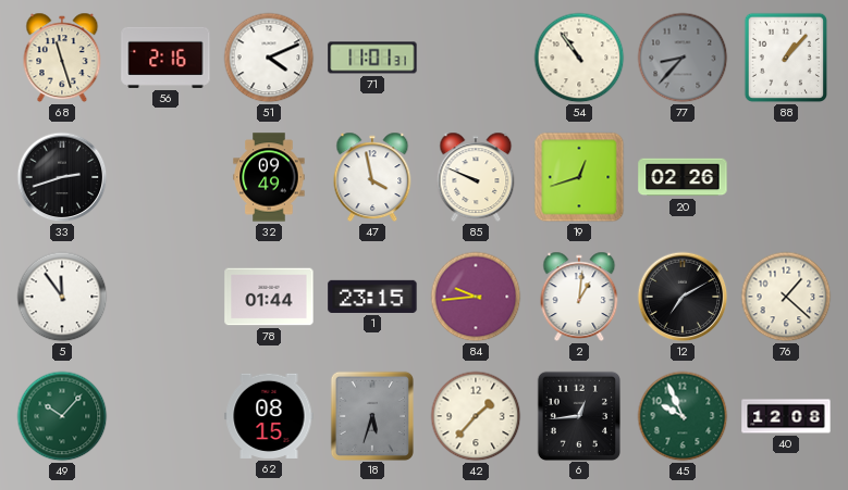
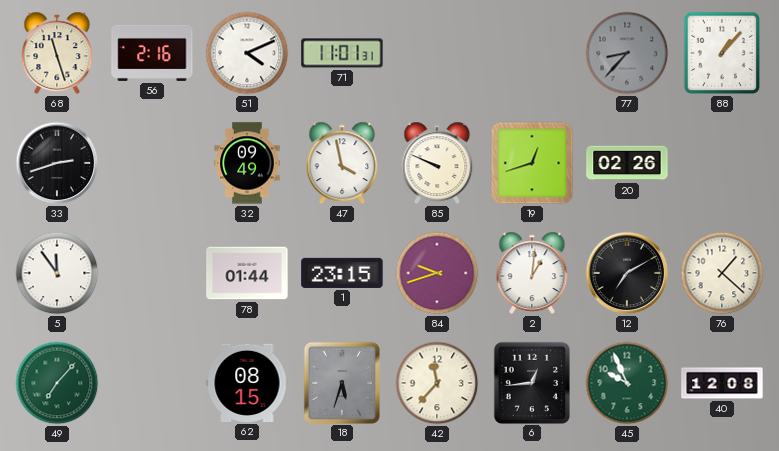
54: 10:54 -> none
84: 9:44 -> 9:42
49: 10:07 -> 7:07
42: 1:37 -> 11:37
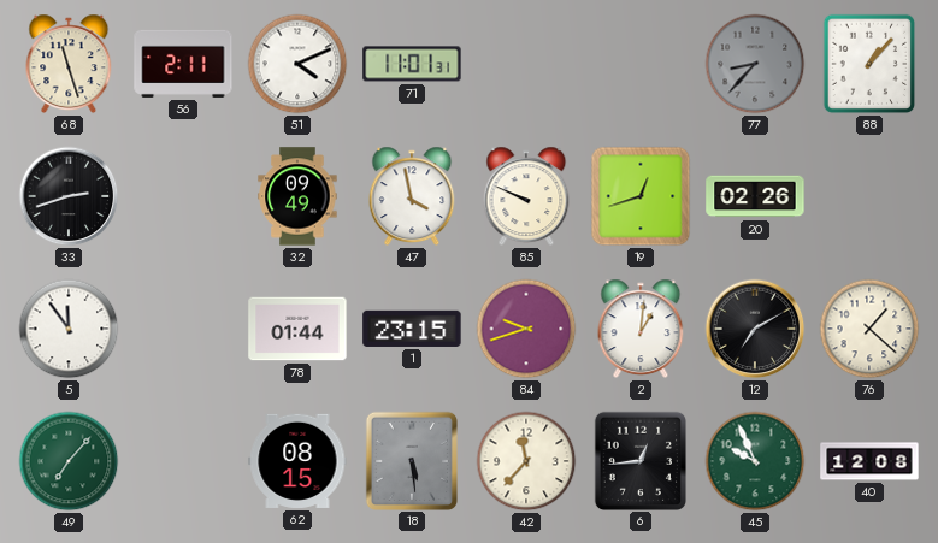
56: 2:16 -> 2:11
18: 5:33 -> 5:29
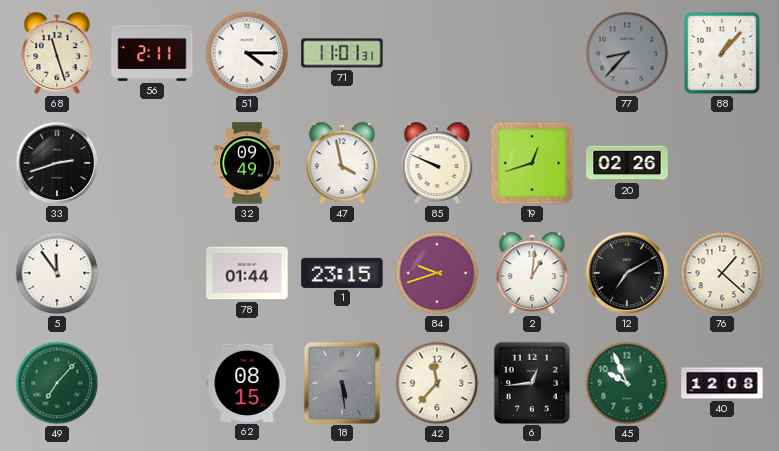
51: 4:11 -> 4:15
